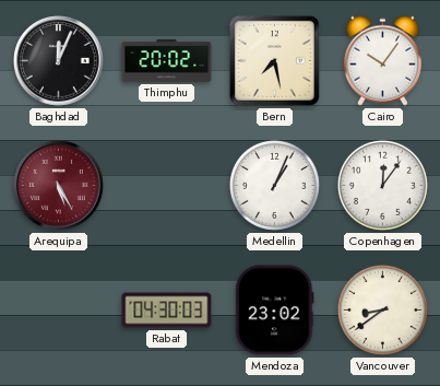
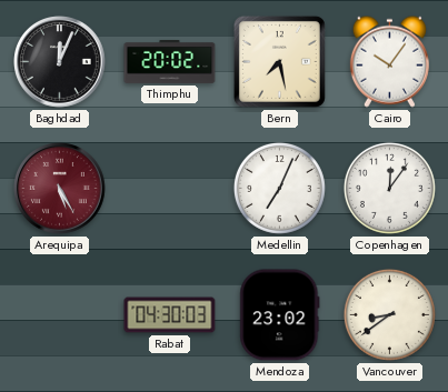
Medellin: 1:04 -> 7:04
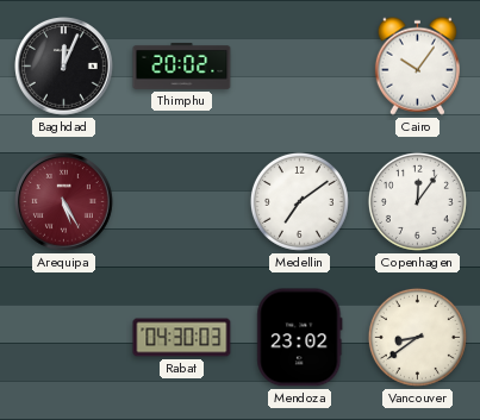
Bern: 7:28 -> none
Medellin: 7:04 -> 7:09
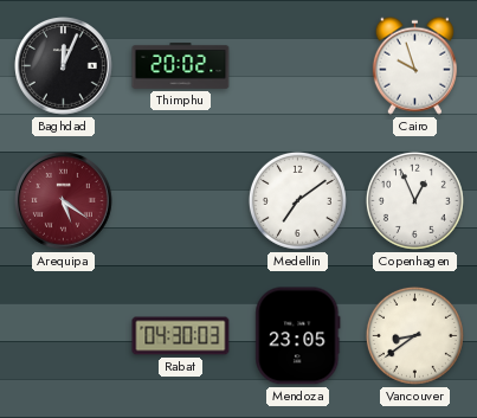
Cairo: 10:06 -> 9:57
Arequipa: 5:25 -> 5:21
Copenhagen: 12:06 -> 12:56
Mendoza: 23:02 -> 23:05
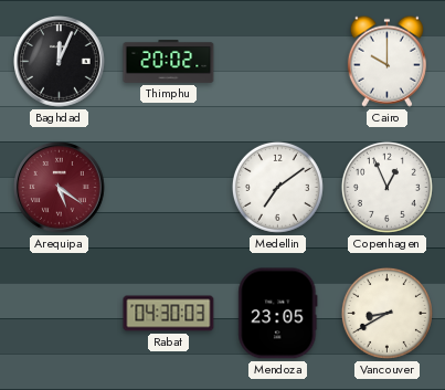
Cairo: 9:57 -> 10:00
Vancouver: 8:39 -> 8:40
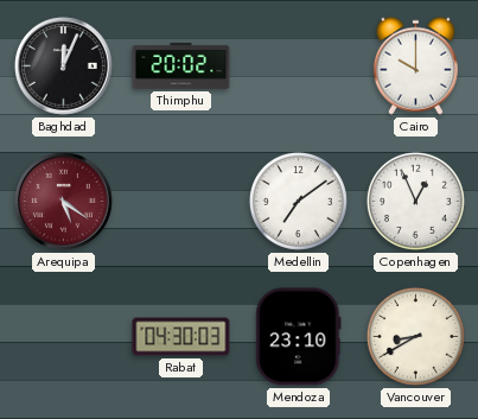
Mendoza: 23:05 -> 23:10
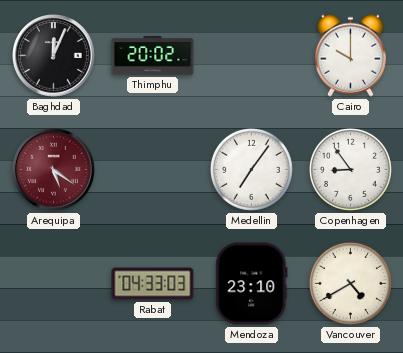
Medellin: 7:09 -> 7:06
Copenhagen: 12:56 -> 8:54
Rabat: 04:30 -> 04:33
Vancouver: 8:40 -> 4:40
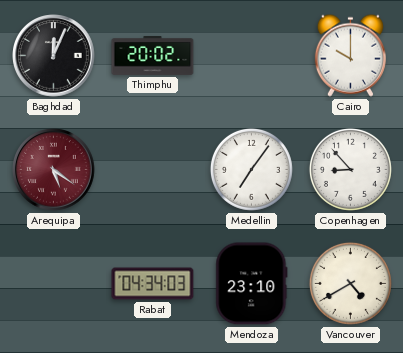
Copenhagen: 8:54 -> 8:53
Rabat: 04:33 -> 04:34
